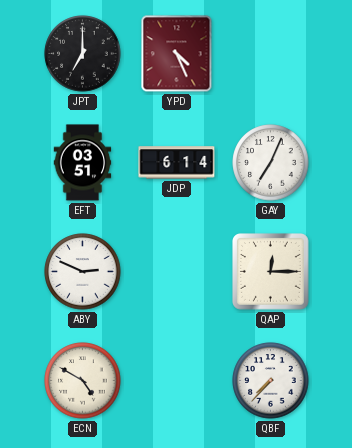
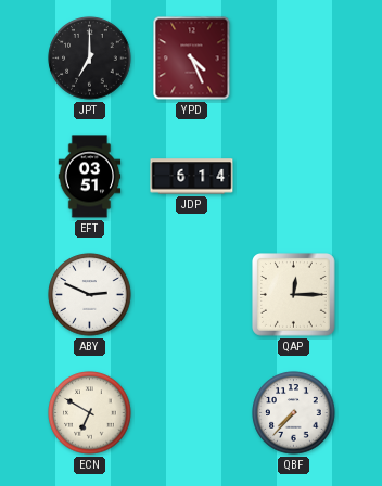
GAY: 7:04 -> none
ECN: 4:50 -> 6:50
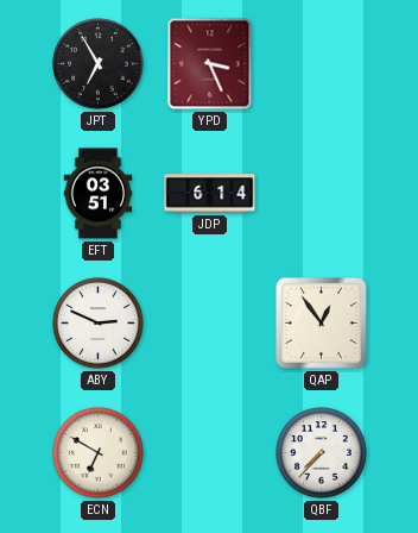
JPT: 7:00 -> 6:55
YPD: 4:26 -> 3:26
QAP: 12:15 -> 12:54
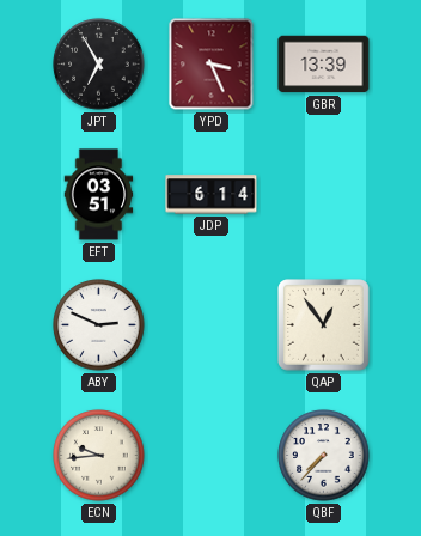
GBR: none -> 13:39
ECN: 6:50 -> 9:44
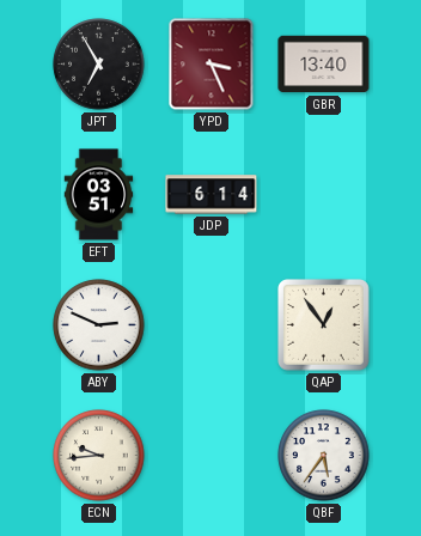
GBR: 13:39 -> 13:40
QBF: 7:37 -> 5:36
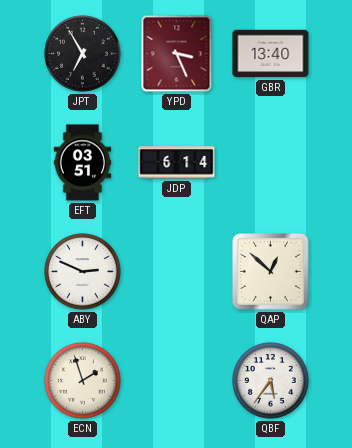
QAP: 12:54 -> 12:52
ECN: 9:44 -> 1:57
